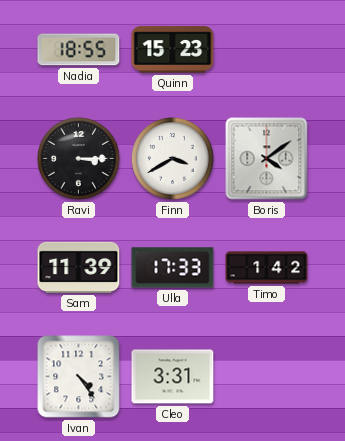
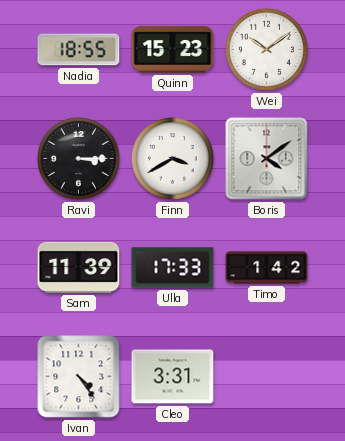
Wei: none -> 10:09
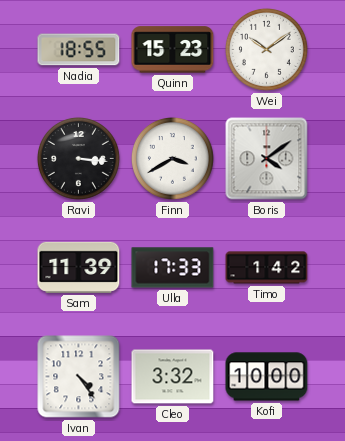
Ravi: 3:15 -> 3:16
Cleo: 3:31 -> 3:32
Kofi: none -> 10:00
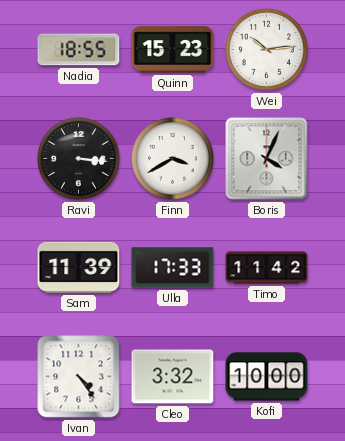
Wei: 10:09 -> 10:14
Boris: 4:09 -> 4:04
Timo: 1:42 -> 11:42
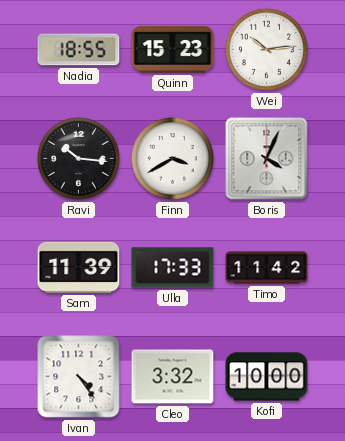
Ravi: 3:16 -> 10:16
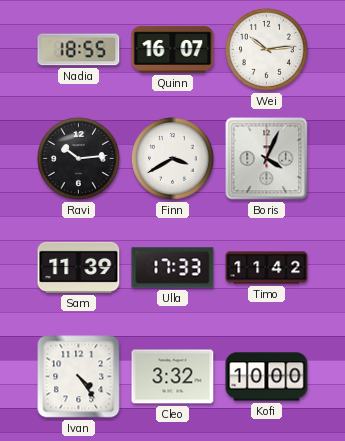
Quinn: 15:23 -> 16:07
Ravi: 10:16 -> 10:14
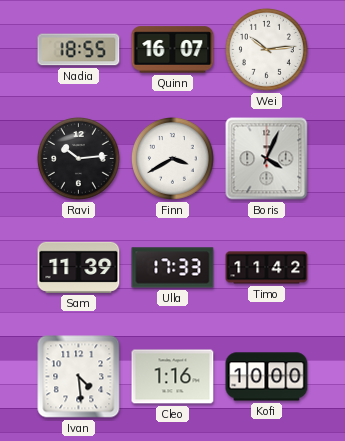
Ivan: 4:24 -> 4:29
Cleo: 3:32 -> 1:16
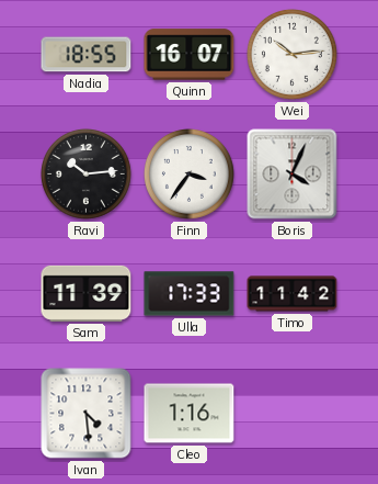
Finn: 3:40 -> 3:36
Kofi: 10:00 -> none
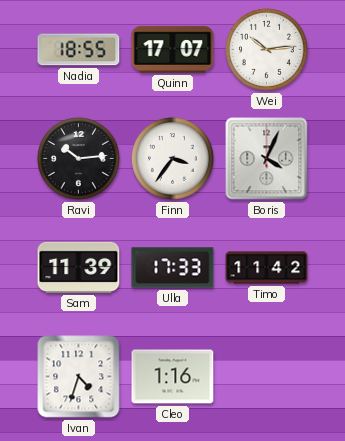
Quinn: 16:07 -> 17:07
Ivan: 4:29 -> 4:33
